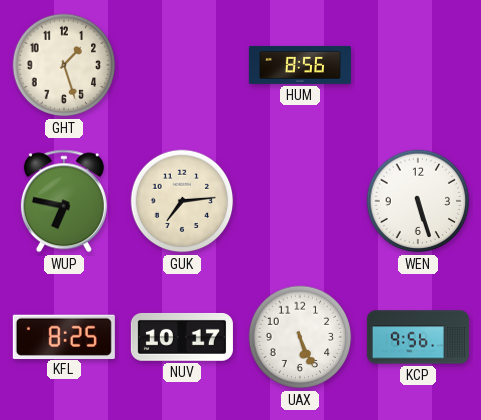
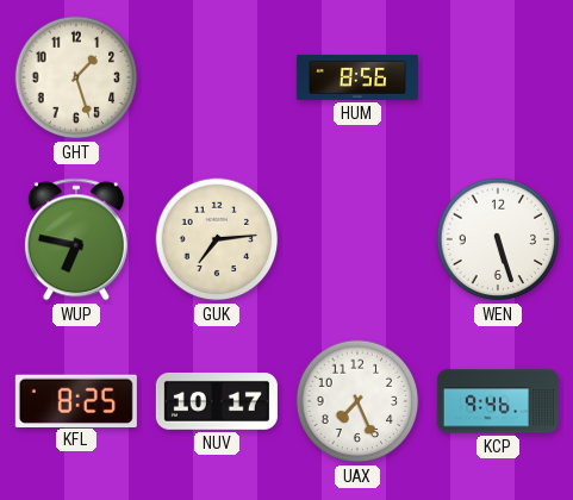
UAX: 5:26 -> 7:26
KCP: 9:56 -> 9:46
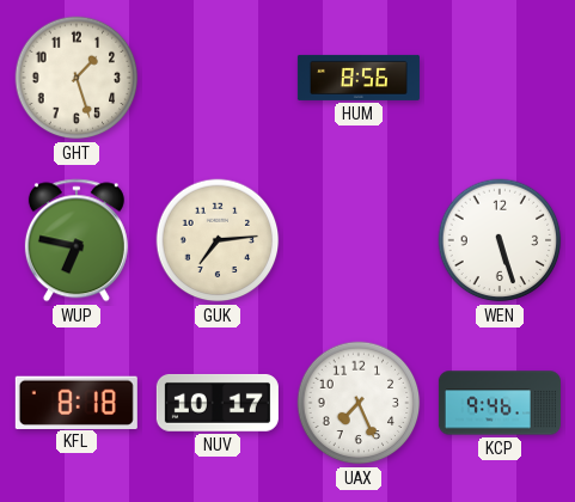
KFL: 8:25 -> 8:18
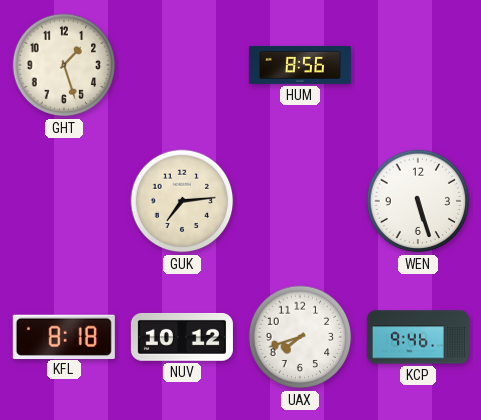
WUP: 6:47 -> none
NUV: 10:17 -> 10:12
UAX: 7:26 -> 7:42
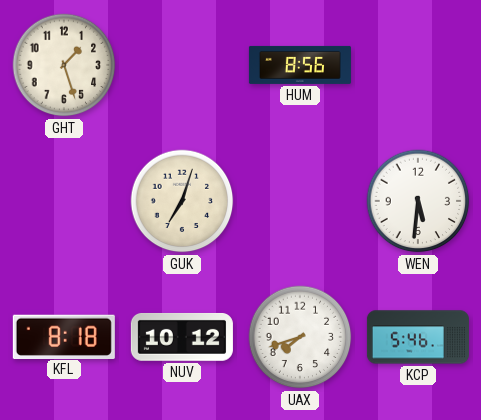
GUK: 7:14 -> 7:03
WEN: 5:27 -> 5:31
KCP: 9:46 -> 5:46
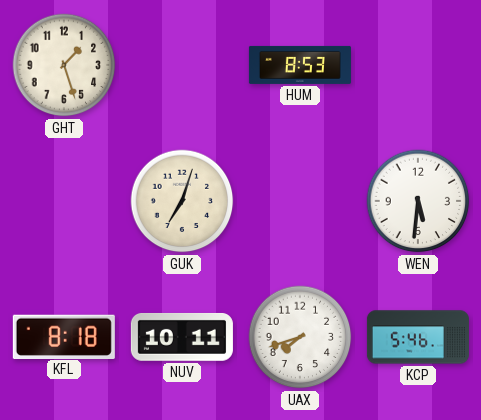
HUM: 8:56 -> 8:53
NUV: 10:12 -> 10:11
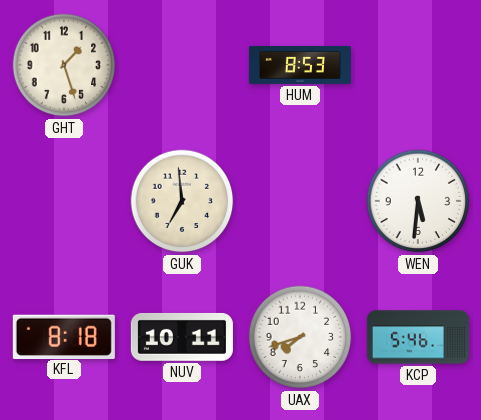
GUK: 7:03 -> 6:59
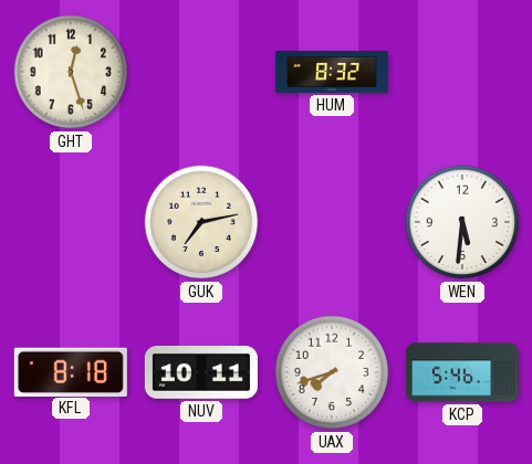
GHT: 1:27 -> 12:27
HUM: 8:53 -> 8:32
GUK: 6:59 -> 7:13
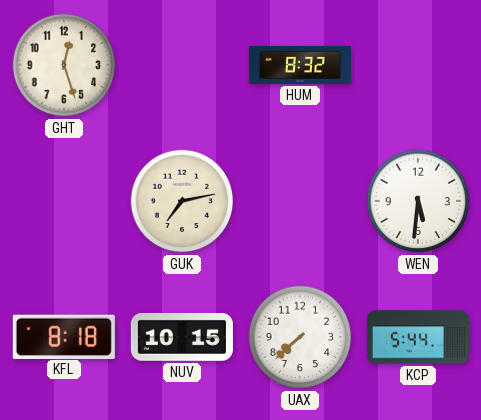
NUV: 10:11 -> 10:15
UAX: 7:42 -> 7:38
KCP: 5:46 -> 5:44
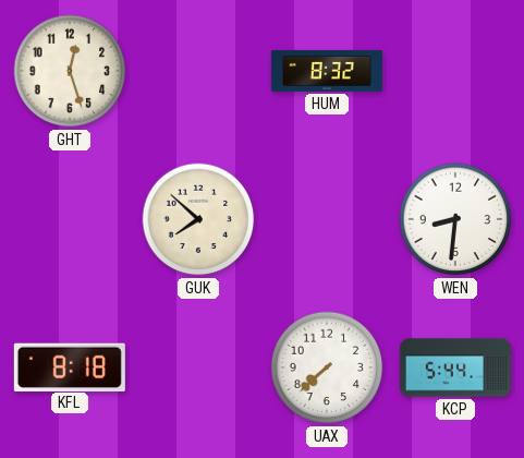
GUK: 7:13 -> 7:52
WEN: 5:31 -> 8:31
NUV: 10:15 -> none
